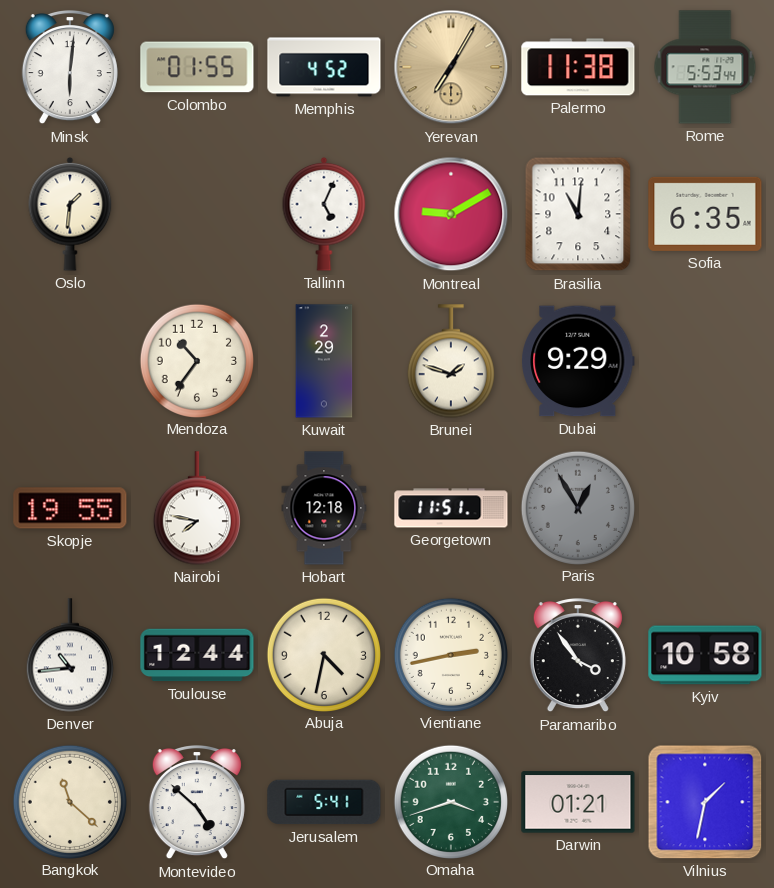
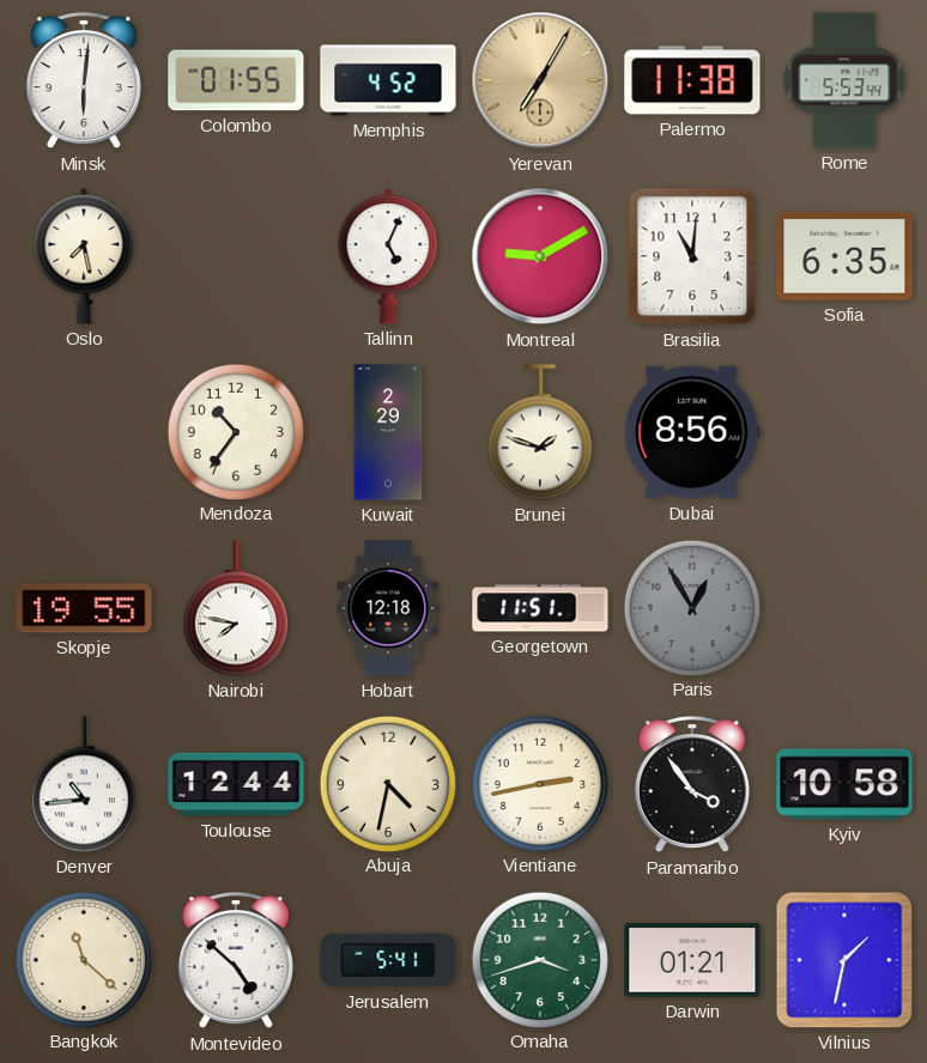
Oslo: 1:31 -> 7:28
Dubai: 9:29 -> 8:56
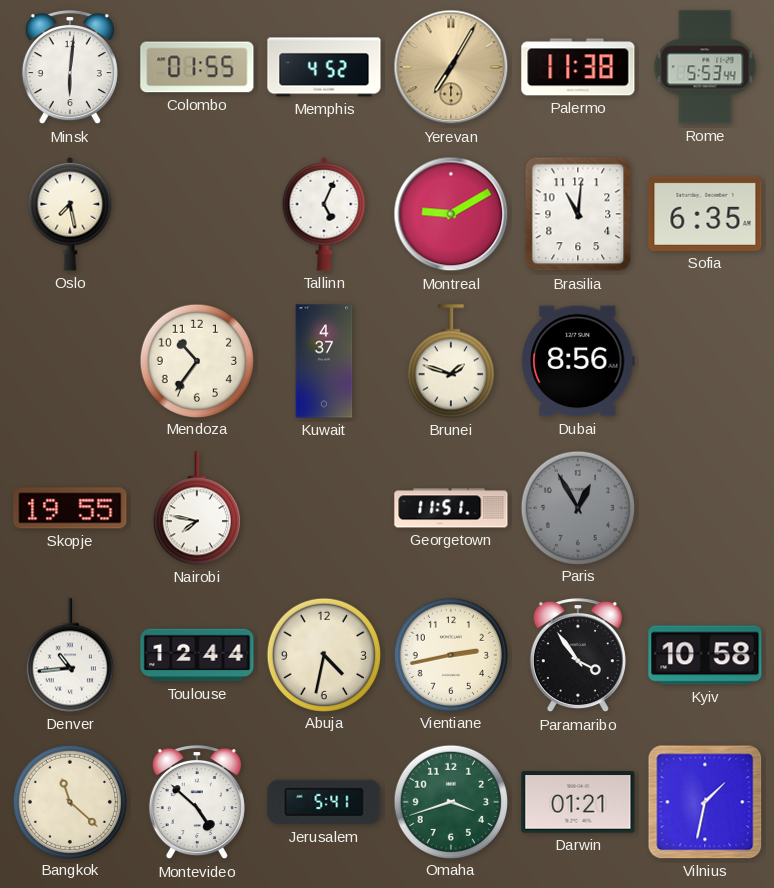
Kuwait: 2:29 -> 4:37
Hobart: 12:18 -> none
